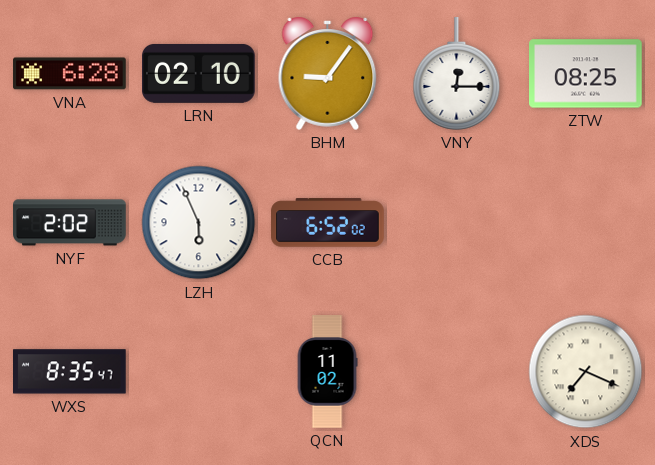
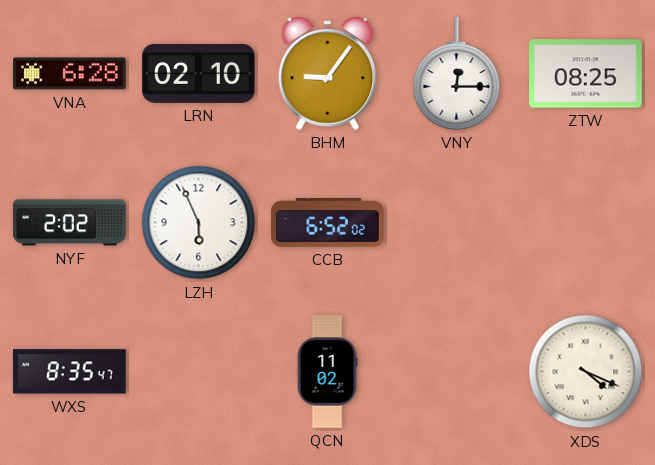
XDS: 7:19 -> 4:19
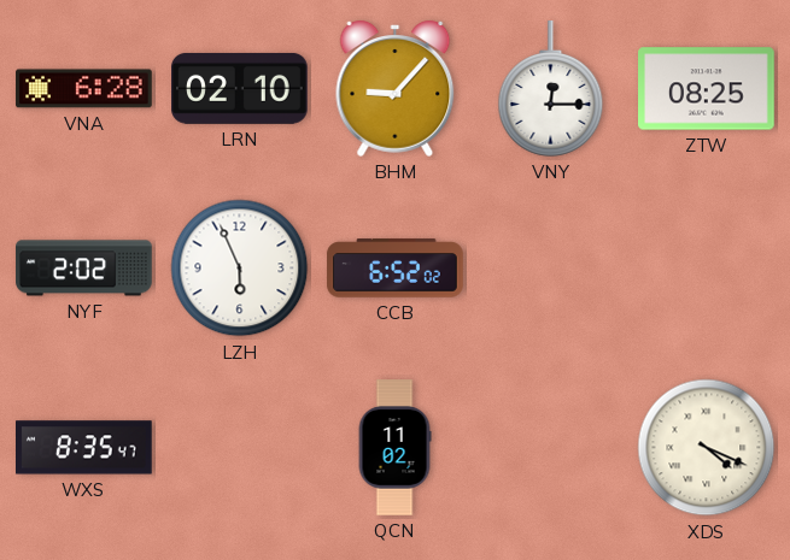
BHM: 9:06 -> 9:07
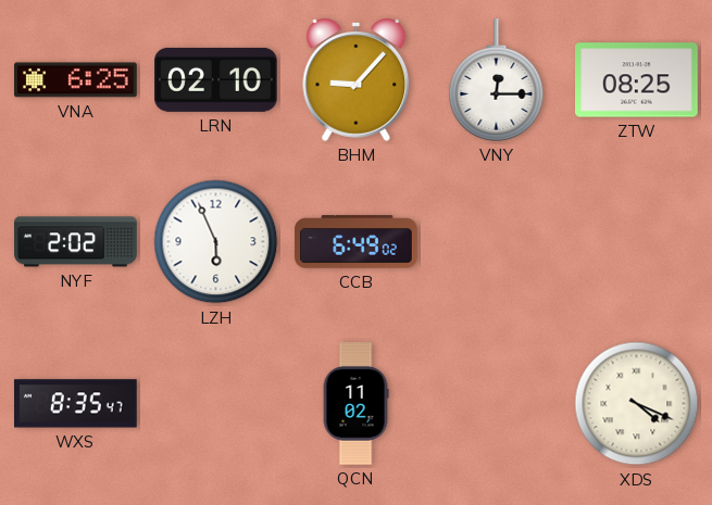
VNA: 6:28 -> 6:25
CCB: 6:52 -> 6:49
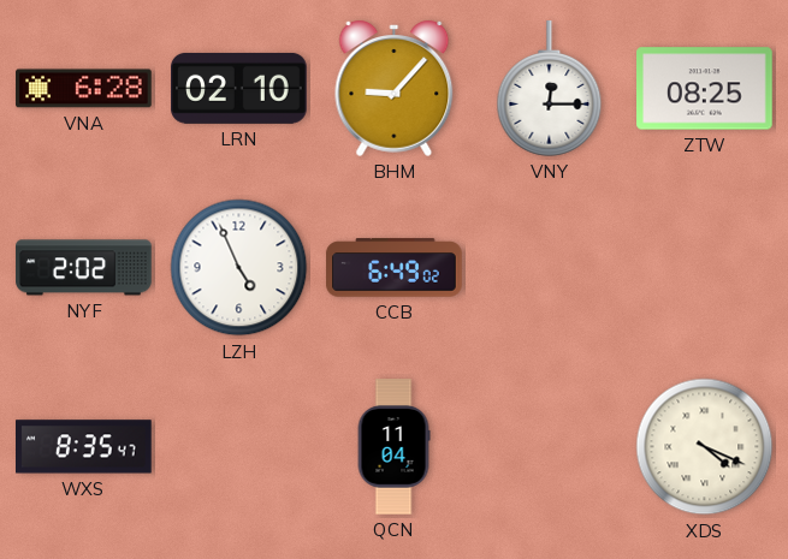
VNA: 6:25 -> 6:28
LZH: 5:56 -> 4:56
QCN: 11:02 -> 11:04
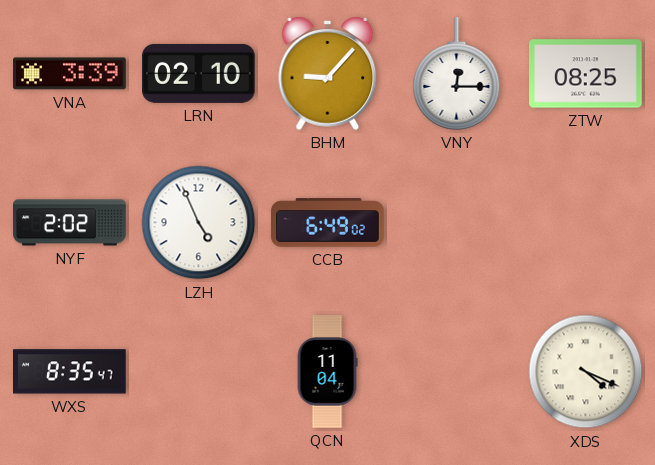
VNA: 6:28 -> 3:39
